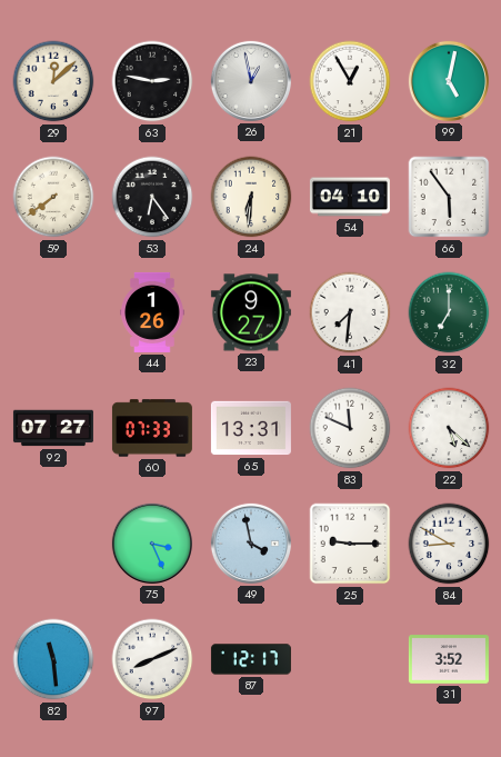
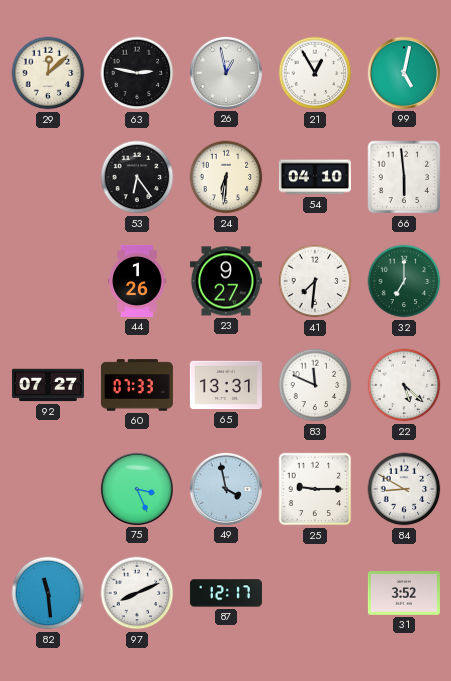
59: 7:39 -> none
66: 5:54 -> 5:59
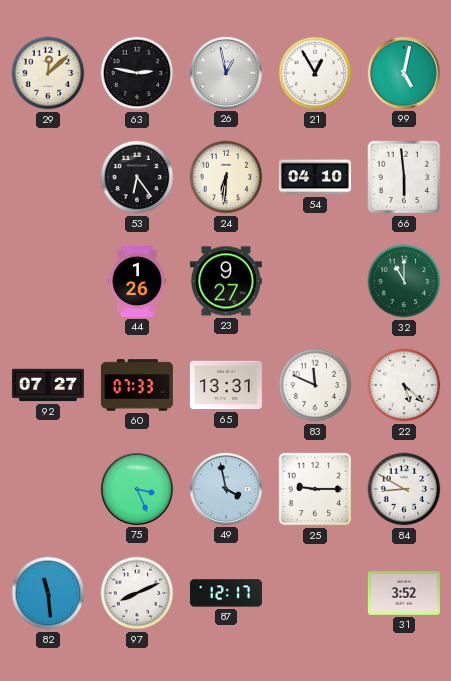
41: 7:31 -> none
32: 7:00 -> 11:00
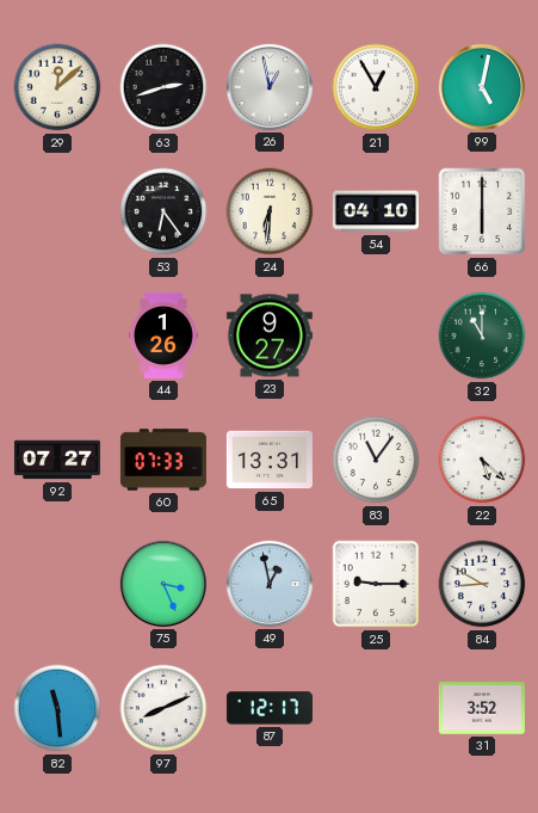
63: 2:47 -> 2:42
66: 5:59 -> 6:00
83: 11:49 -> 11:06
49: 3:58 -> 12:58
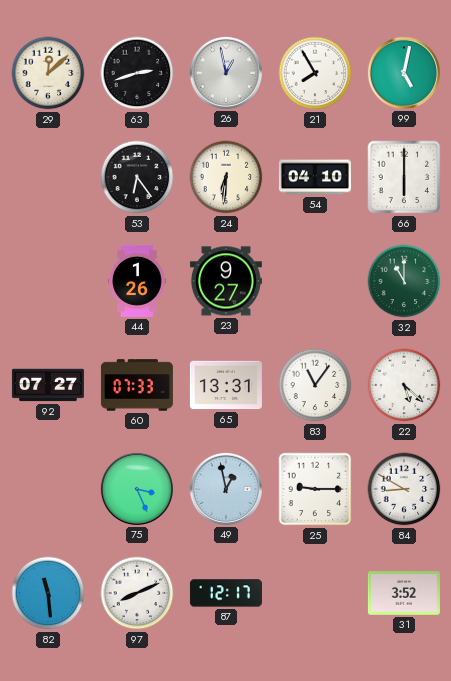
21: 12:55 -> 7:55
